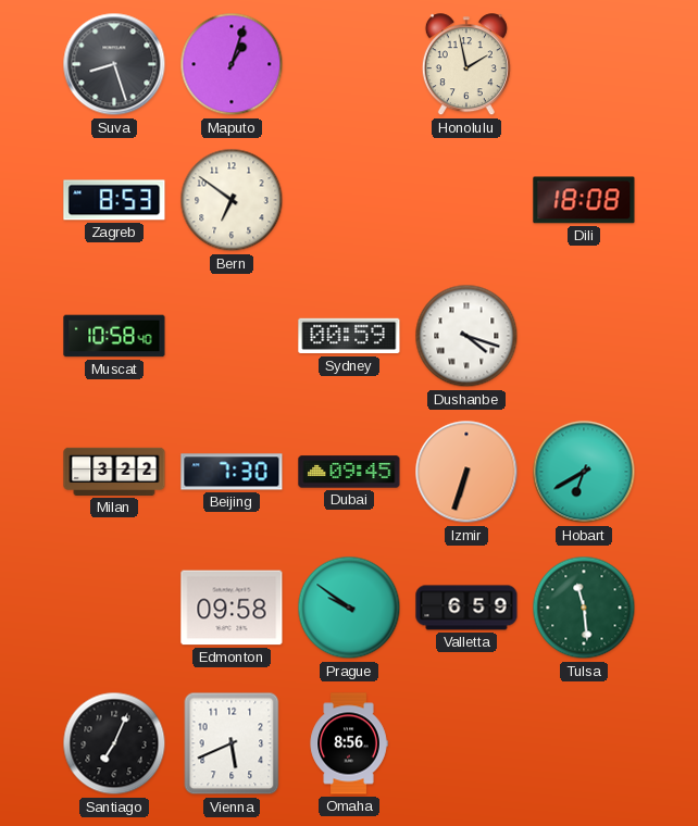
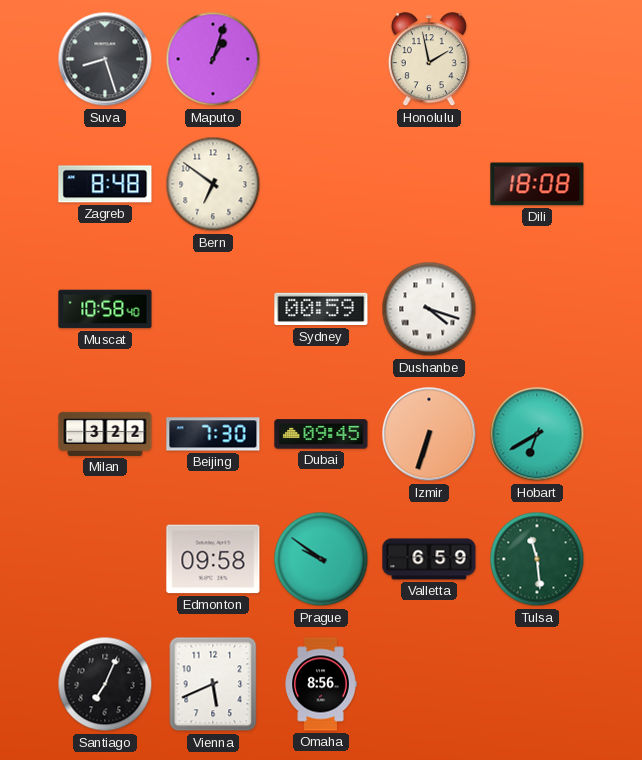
Zagreb: 8:53 -> 8:48
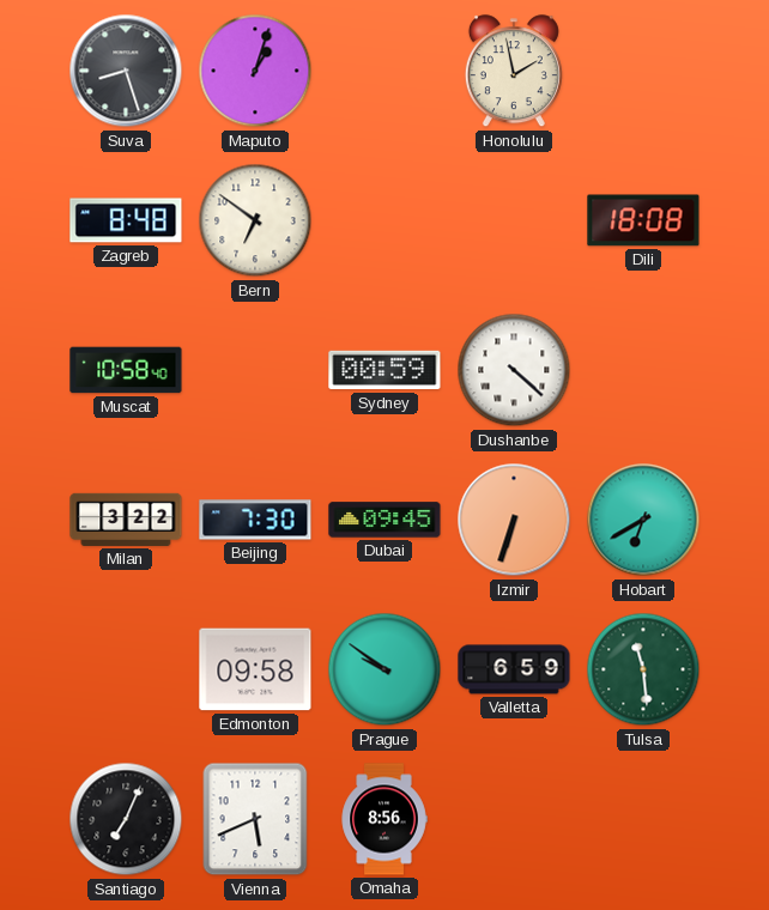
Dushanbe: 4:18 -> 4:22
